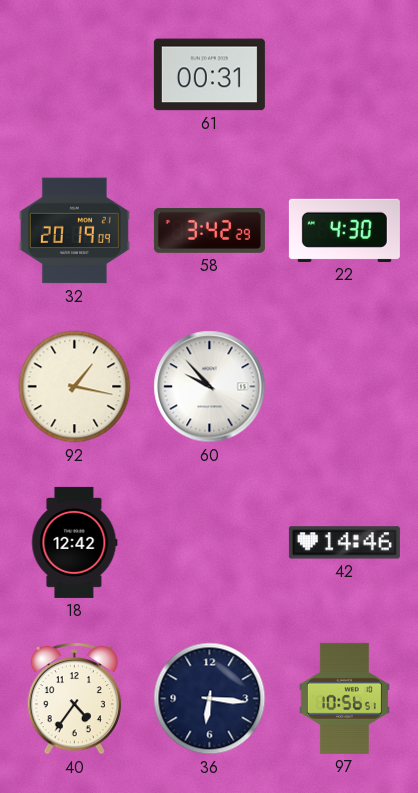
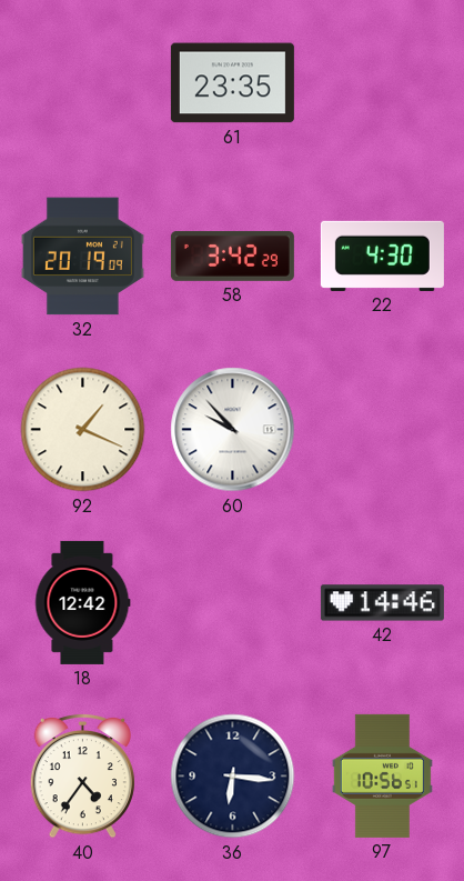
61: 00:31 -> 23:35
92: 1:17 -> 1:19
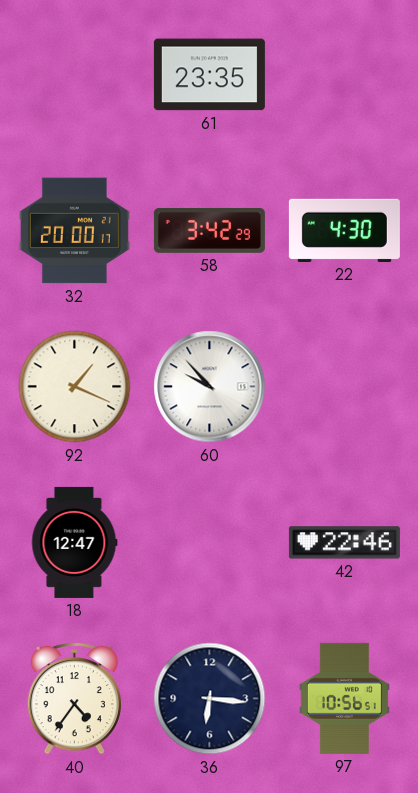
32: 20:19 -> 20:00
18: 12:42 -> 12:47
42: 14:46 -> 22:46
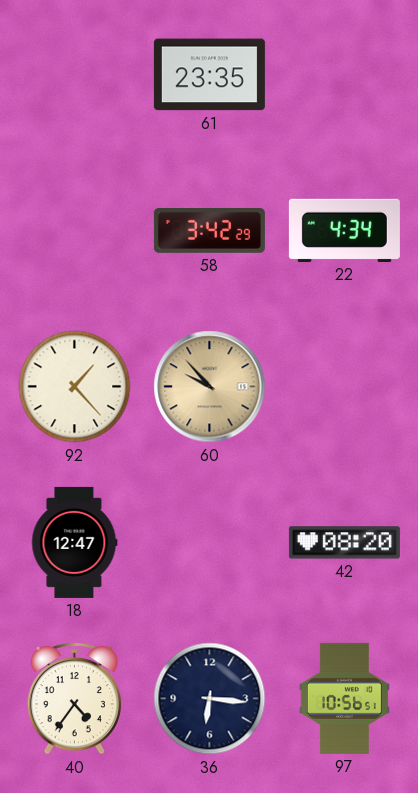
32: 20:00 -> none
22: 4:30 -> 4:34
92: 1:19 -> 1:23
60 dial: white -> champagne
42: 22:46 -> 08:20
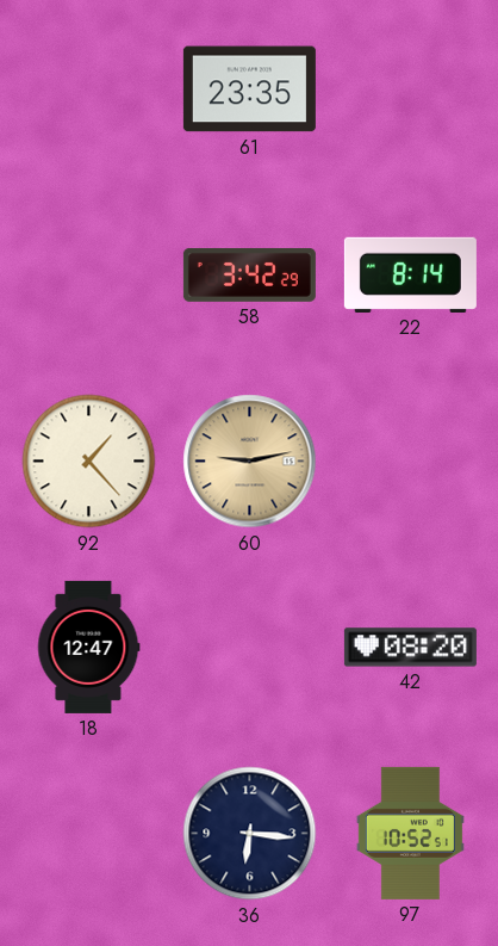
22: 4:34 -> 8:14
60: 9:53 -> 9:13
40: 4:36 -> none
97: 10:56 -> 10:52
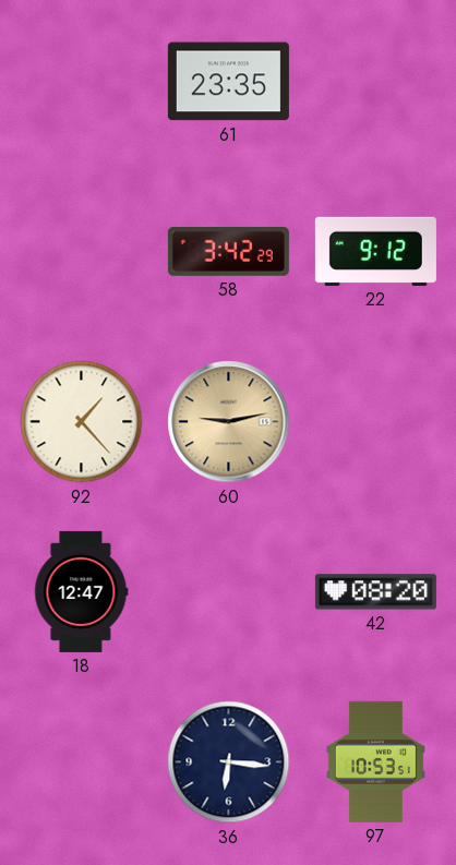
22: 8:14 -> 9:12
97: 10:52 -> 10:53
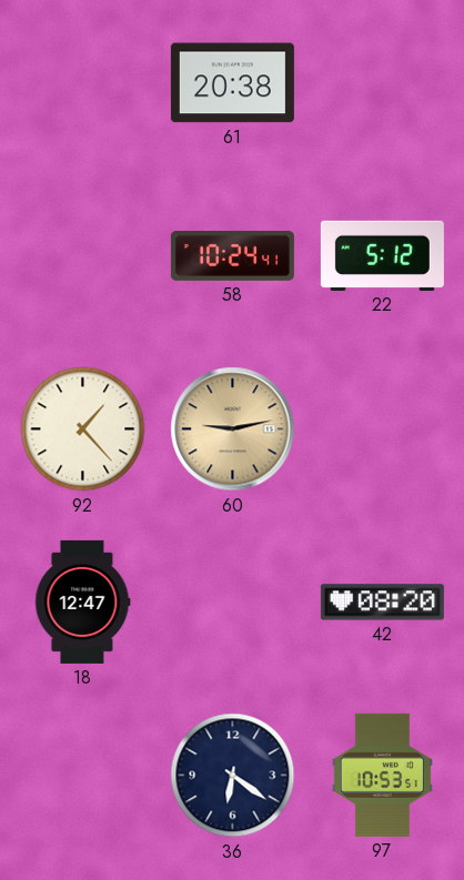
61: 23:35 -> 20:38
58: 3:42 -> 10:24
22: 9:12 -> 5:12
36: 6:16 -> 6:21
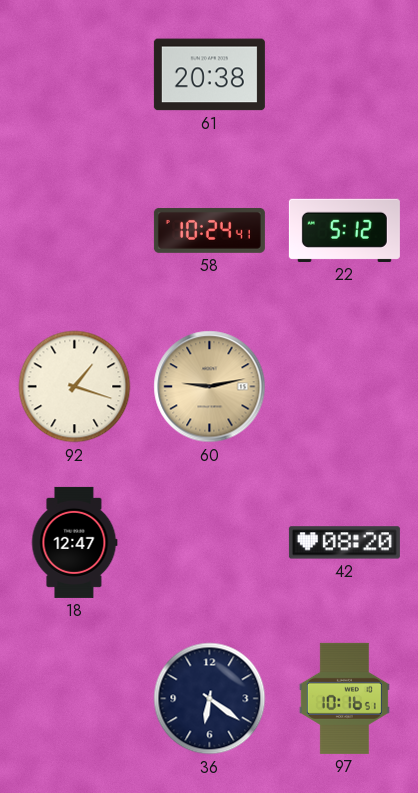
92: 1:23 -> 1:18
97: 10:53 -> 10:16
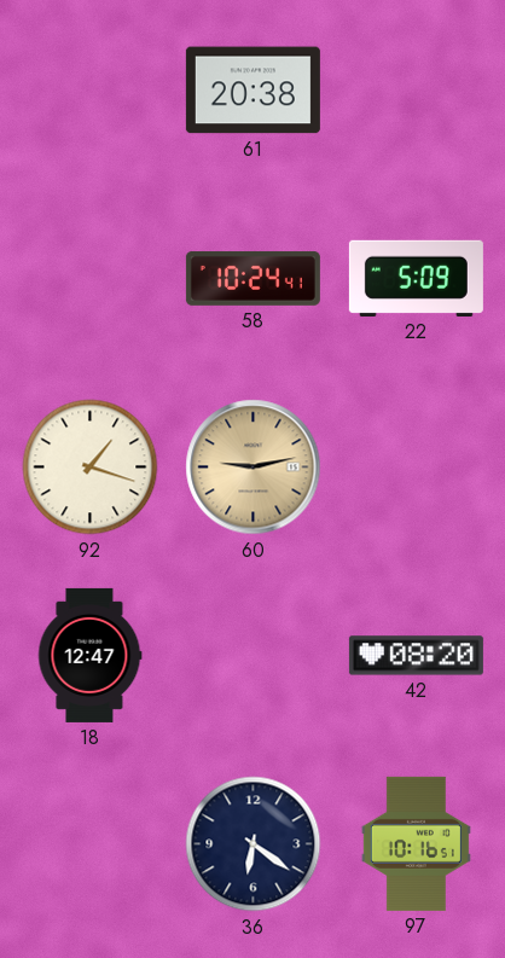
22: 5:12 -> 5:09
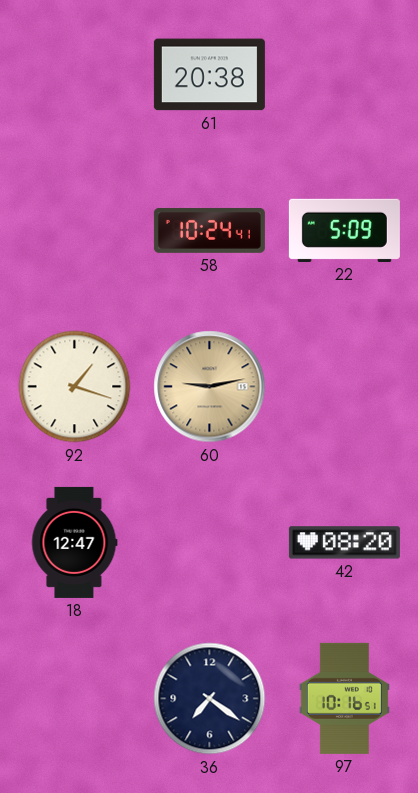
36: 6:21 -> 7:21
